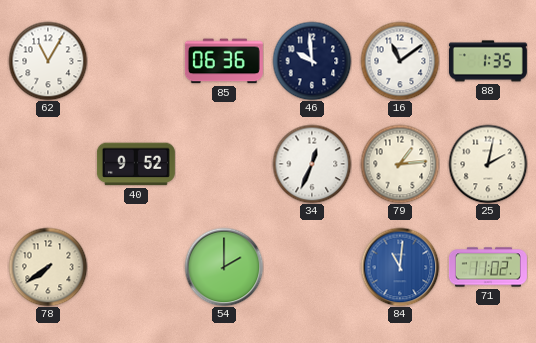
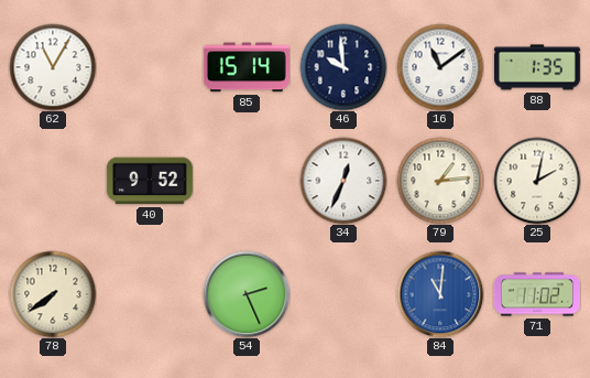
85: 06:36 -> 15:14
54: 2:00 -> 2:26
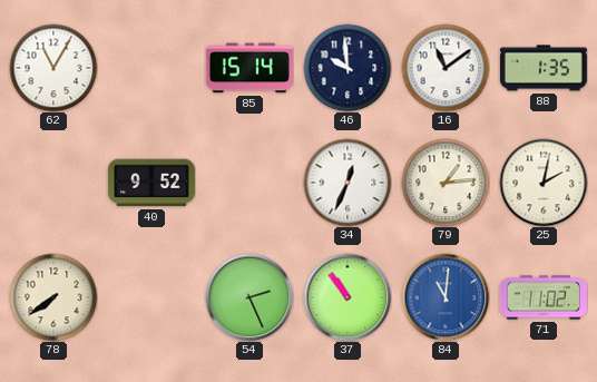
37: none -> 10:54
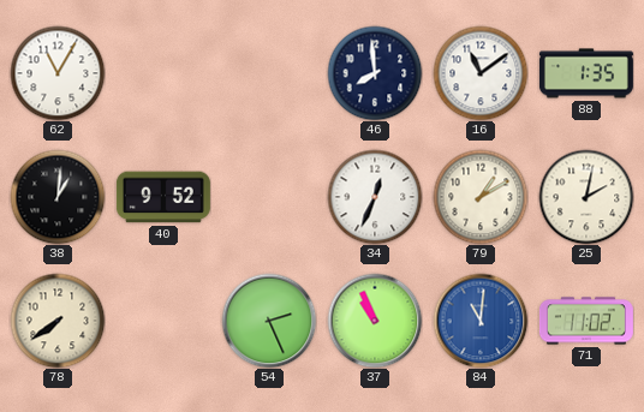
85: 15:14 -> none
46: 9:59 -> 7:59
38: none -> 1:01
79: 1:14 -> 1:10
37: 10:54 -> 10:56
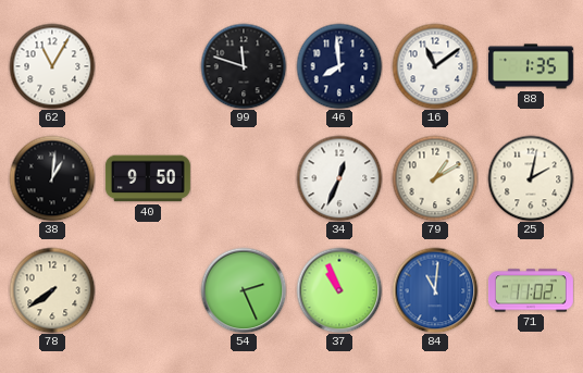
99: none -> 11:48
40: 9:52 -> 9:50
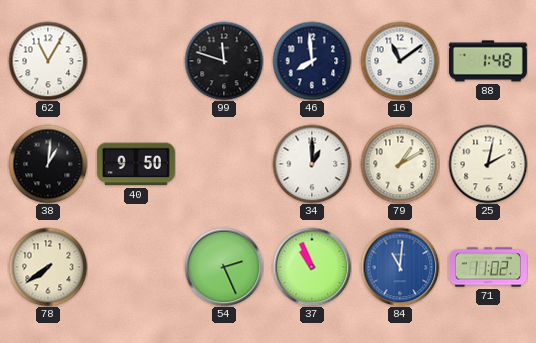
88: 1:35 -> 1:48
34: 12:34 -> 1:00
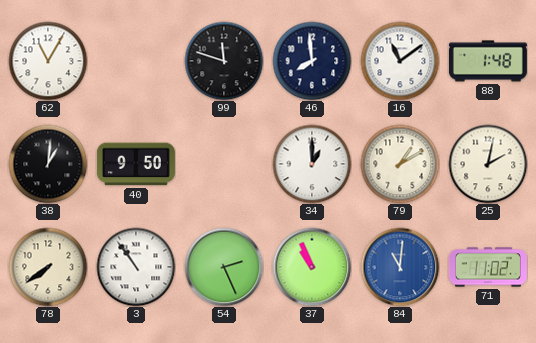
3: none -> 10:54
